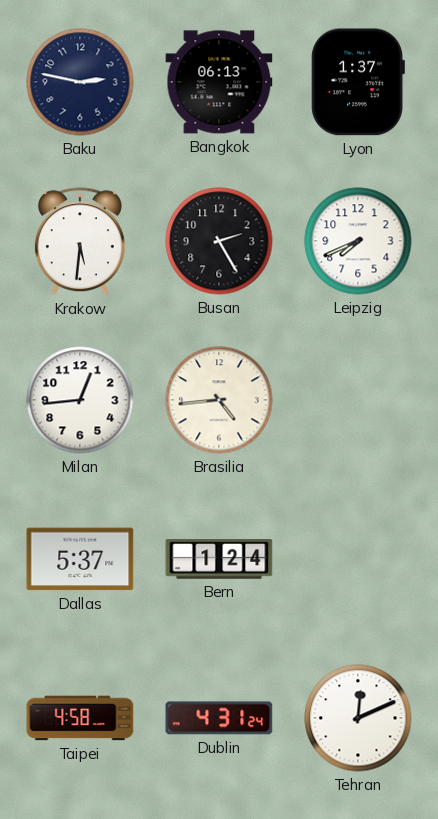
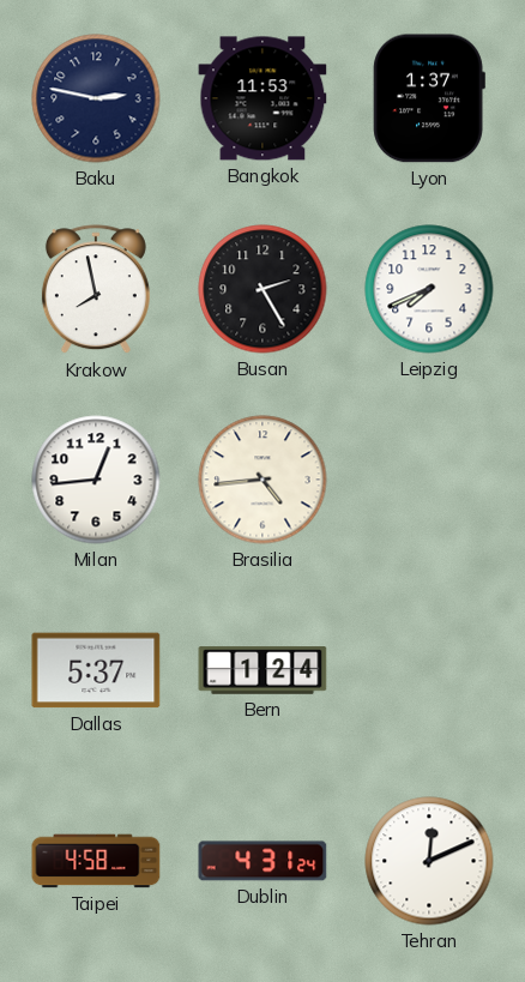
Bangkok: 06:13 -> 11:53
Krakow: 5:31 -> 7:58
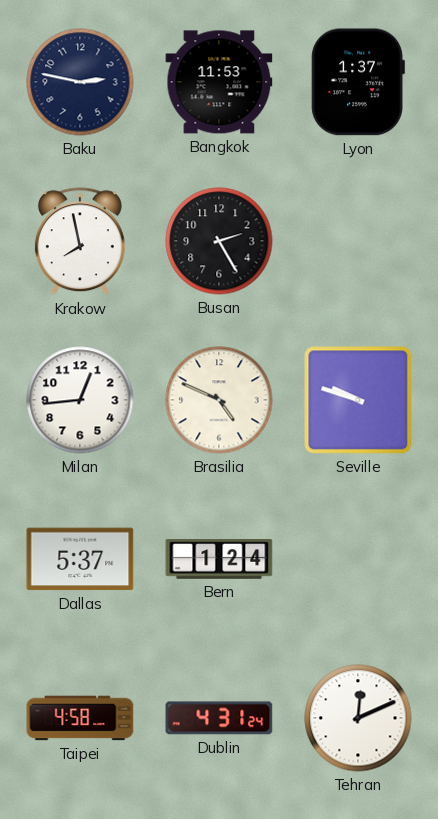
Leipzig: 7:41 -> none
Brasilia: 4:44 -> 4:49
Seville: none -> 9:48
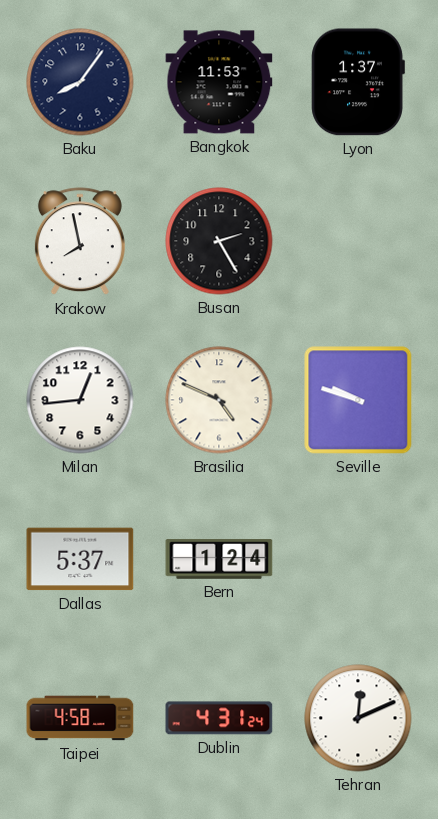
Baku: 2:47 -> 8:06
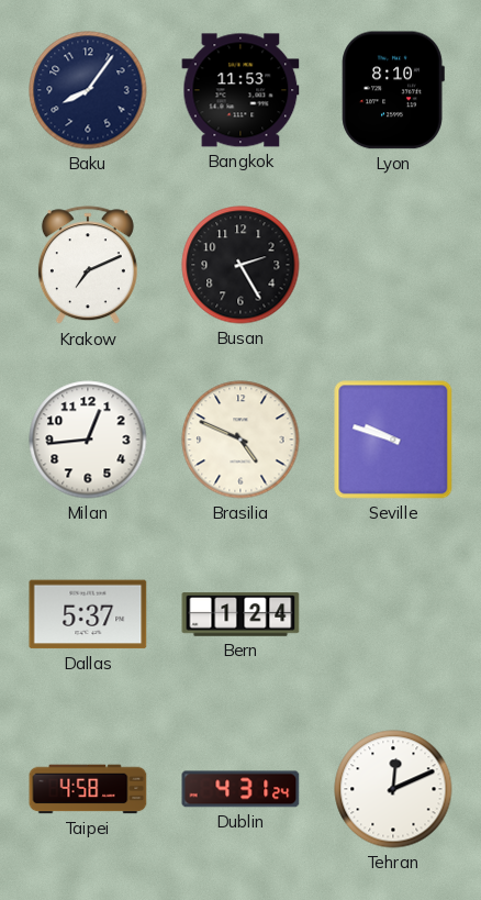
Lyon: 1:37 -> 8:10
Krakow: 7:58 -> 7:11
